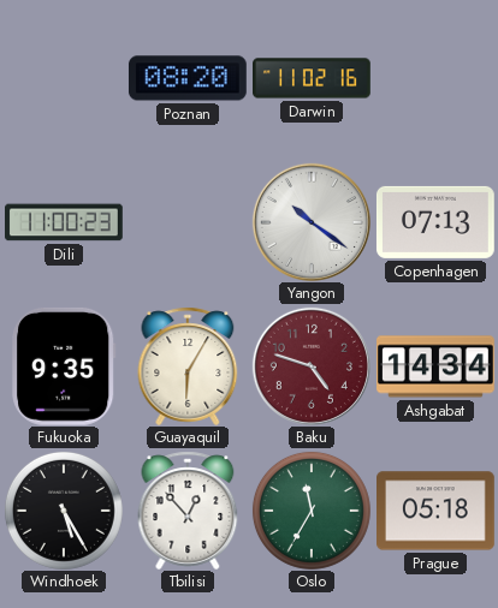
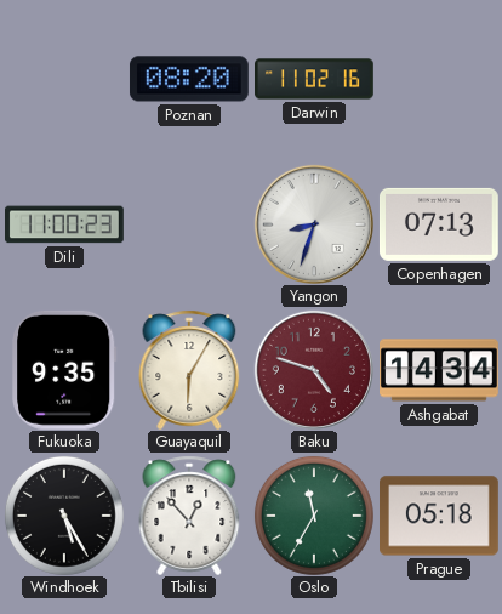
Yangon: 10:21 -> 8:33
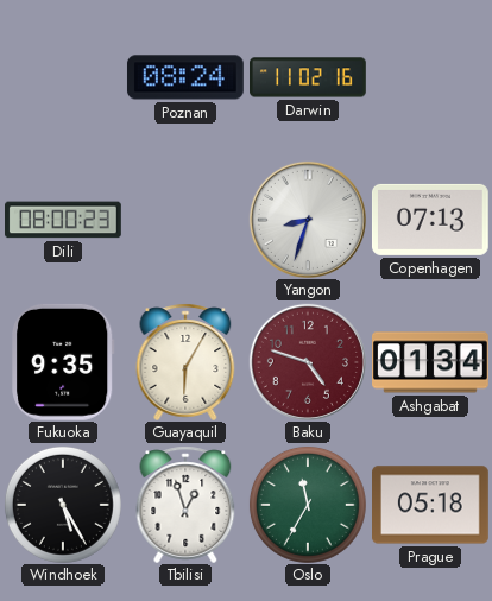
Poznan: 08:20 -> 08:24
Dili: 11:00 -> 08:00
Ashgabat: 14:34 -> 01:34
Tbilisi: 12:53 -> 12:57
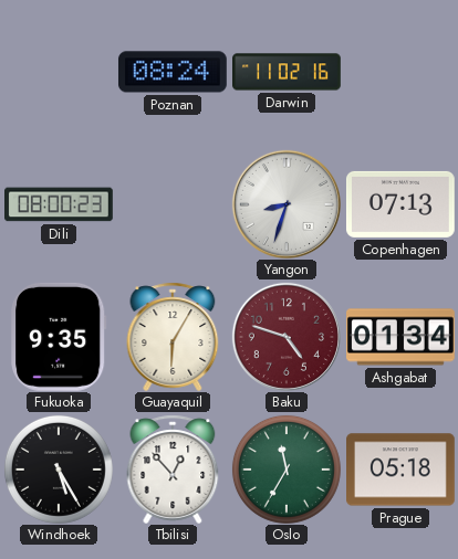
Tbilisi: 12:57 -> 12:53
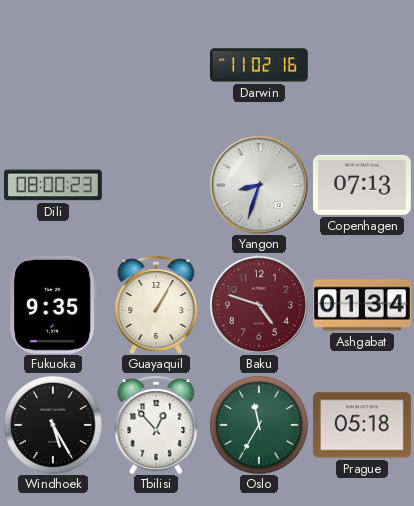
Poznan: 08:24 -> none
Guayaquil: 6:05 -> 1:05
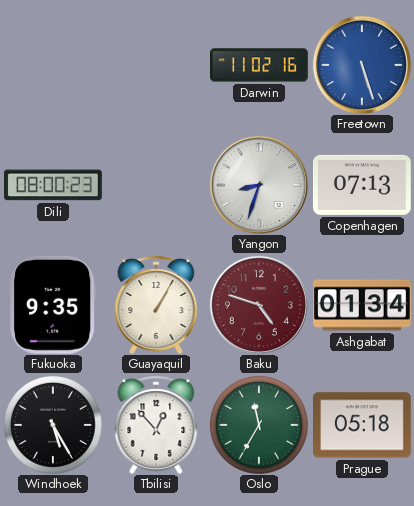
Freetown: none -> 5:27
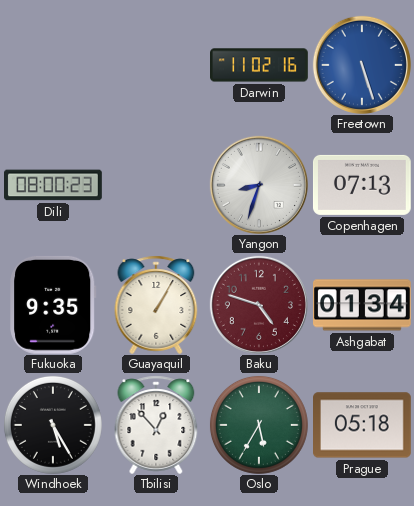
Oslo: 11:35 -> 5:35
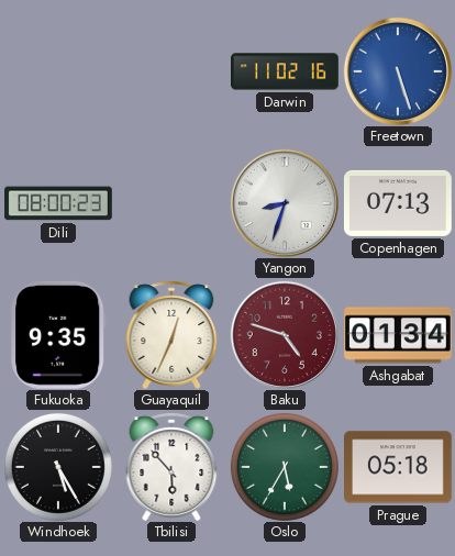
Guayaquil: 1:05 -> 12:34
Tbilisi: 12:53 -> 5:53
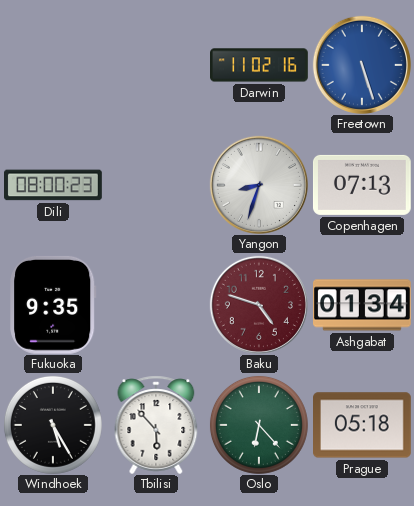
Guayaquil: 12:34 -> none
Oslo: 5:35 -> 6:23
